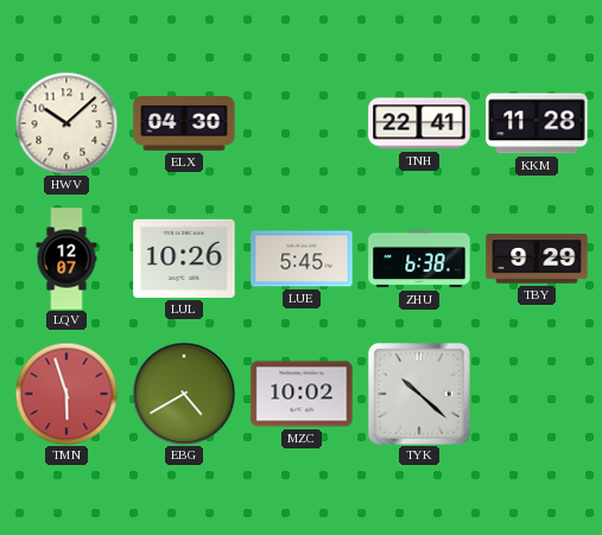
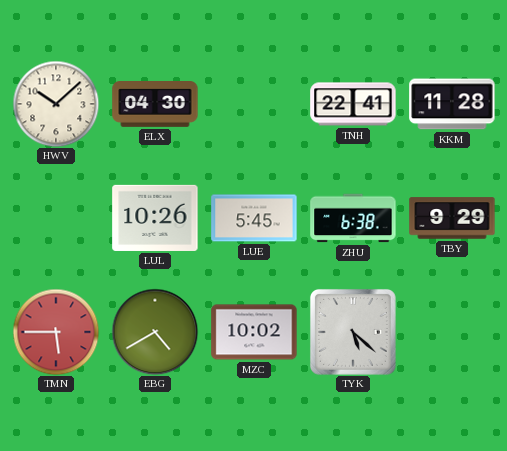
LQV: 12:07 -> none
TMN: 5:57 -> 5:45
TYK: 10:22 -> 5:22
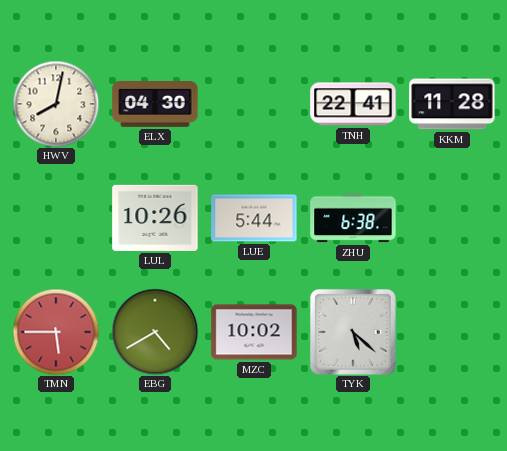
HWV: 10:08 -> 8:02
LUE: 5:45 -> 5:44
TBY: 9:29 -> none
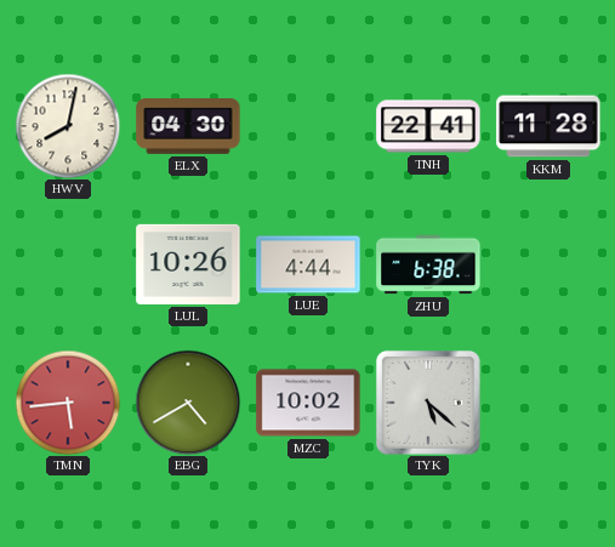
LUE: 5:44 -> 4:44
TMN: 5:45 -> 5:44
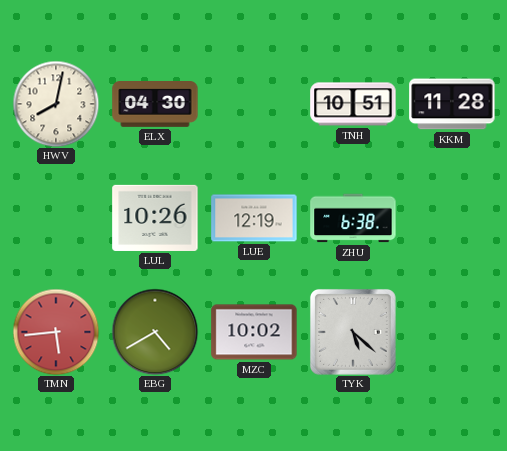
TNH: 22:41 -> 10:51
LUE: 4:44 -> 12:19
